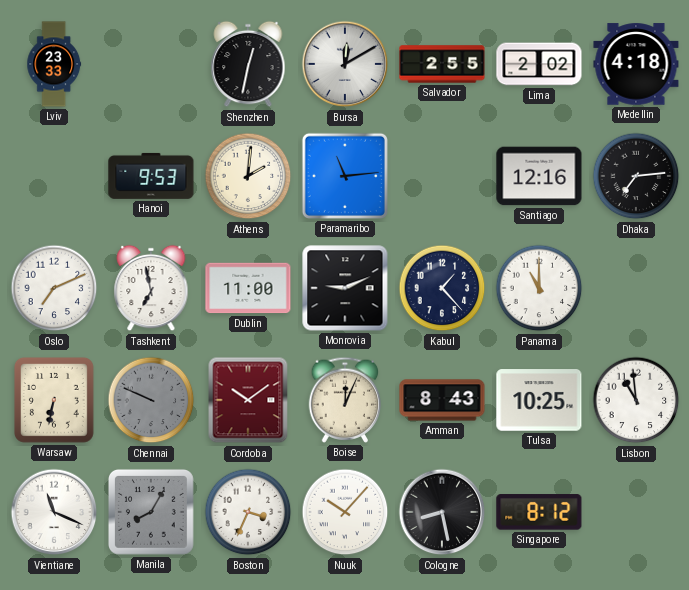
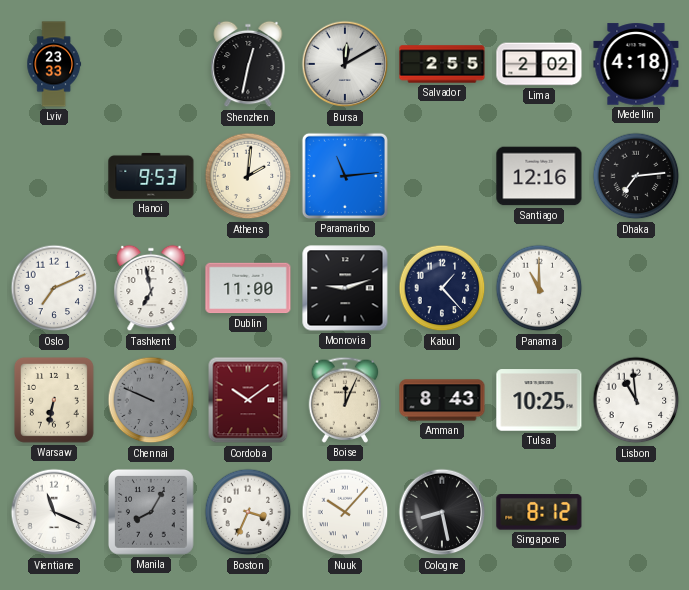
Monrovia: 9:11 -> 9:12
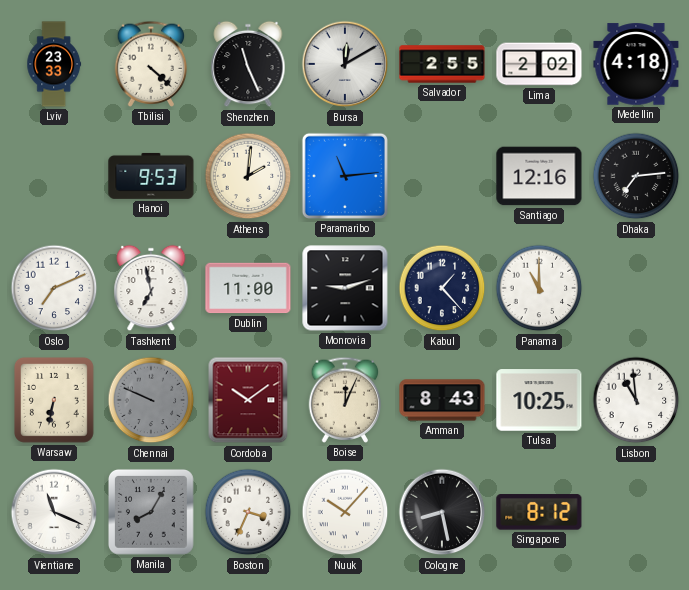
Tbilisi: none -> 4:22
Shenzhen: 12:32 -> 11:26
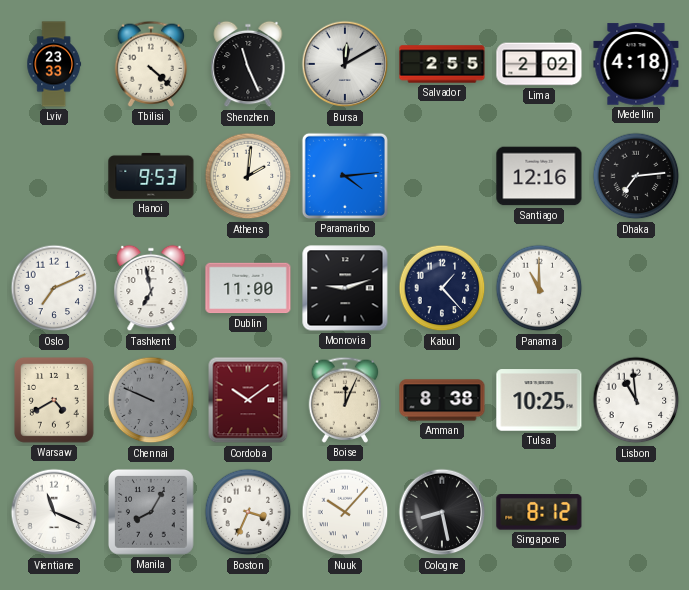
Paramaribo: 11:14 -> 4:14
Warsaw: 6:32 -> 4:40
Amman: 8:43 -> 8:38
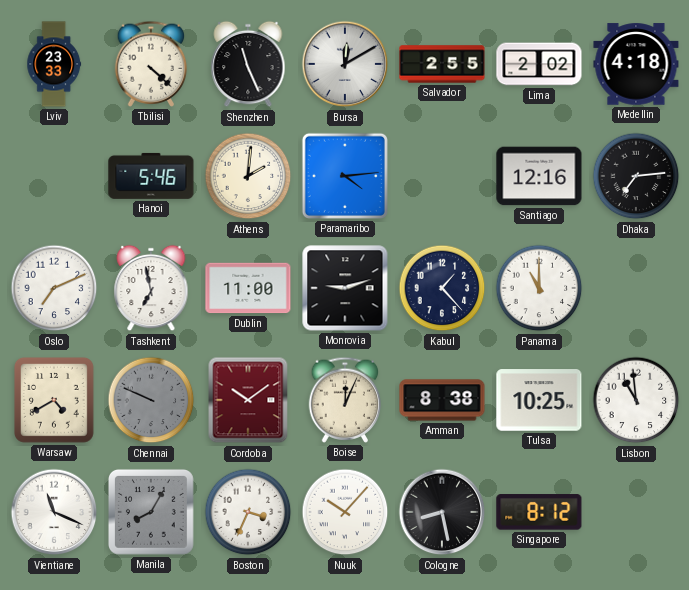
Hanoi: 9:53 -> 5:46
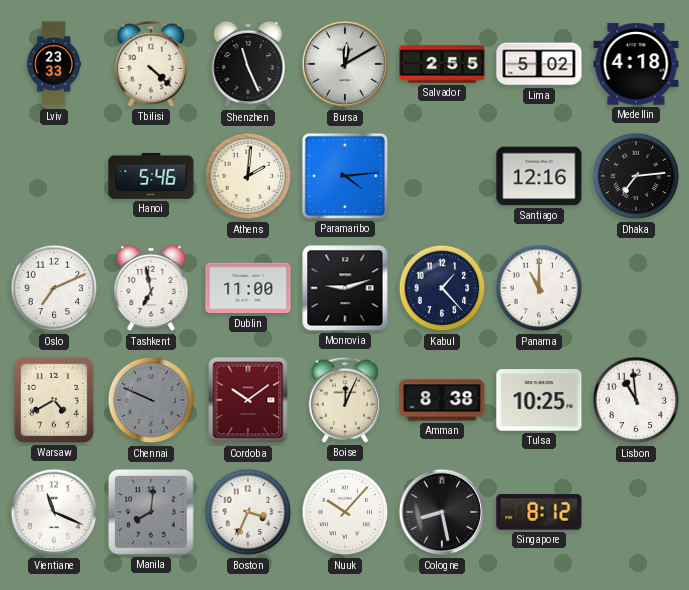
Lima: 2:02 -> 5:02
Manila: 8:05 -> 8:01
